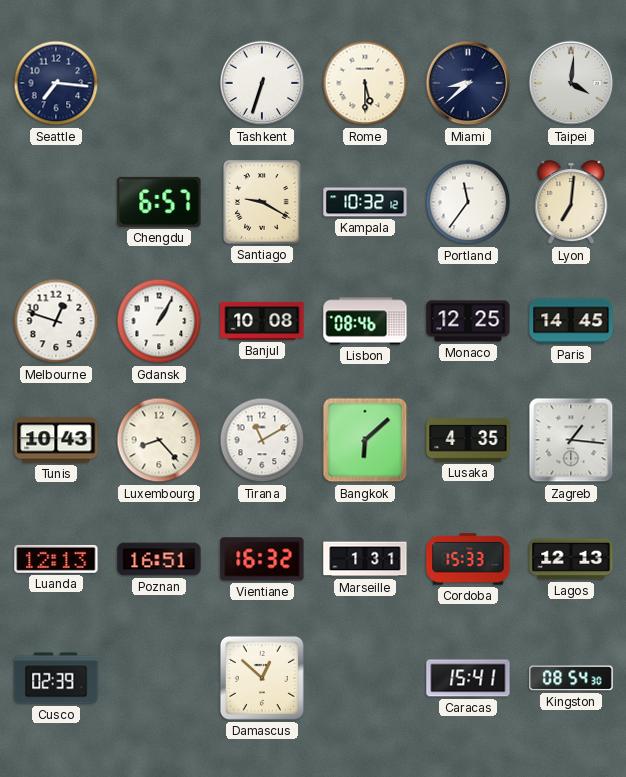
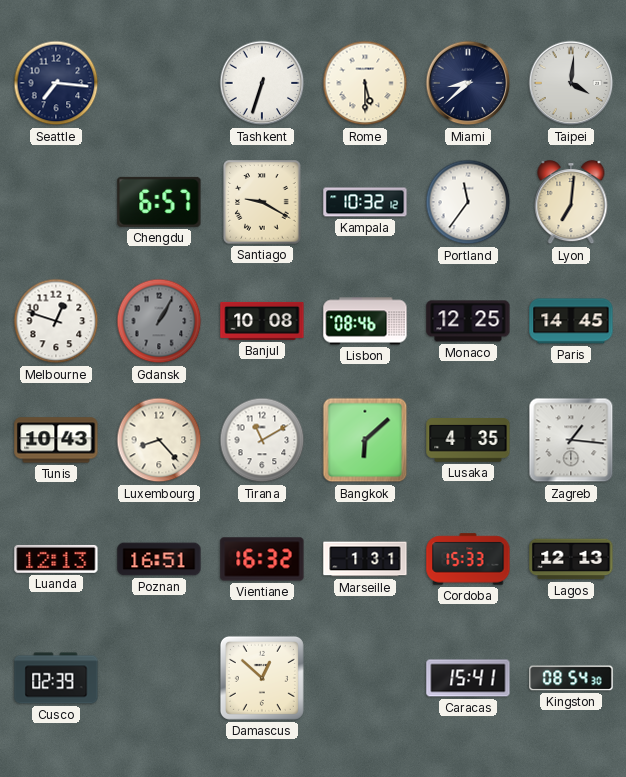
Gdansk dial: white -> grey
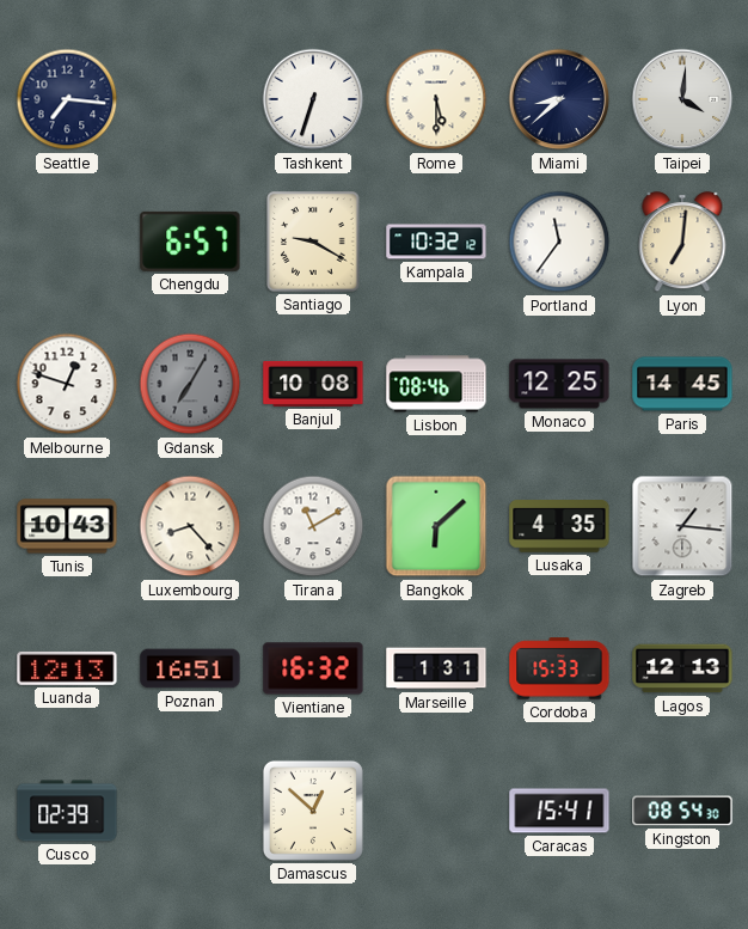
Gdansk: 1:05 -> 7:05
